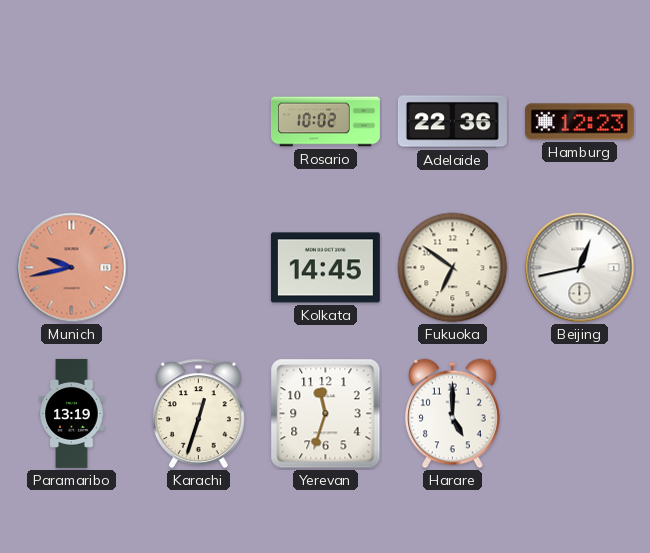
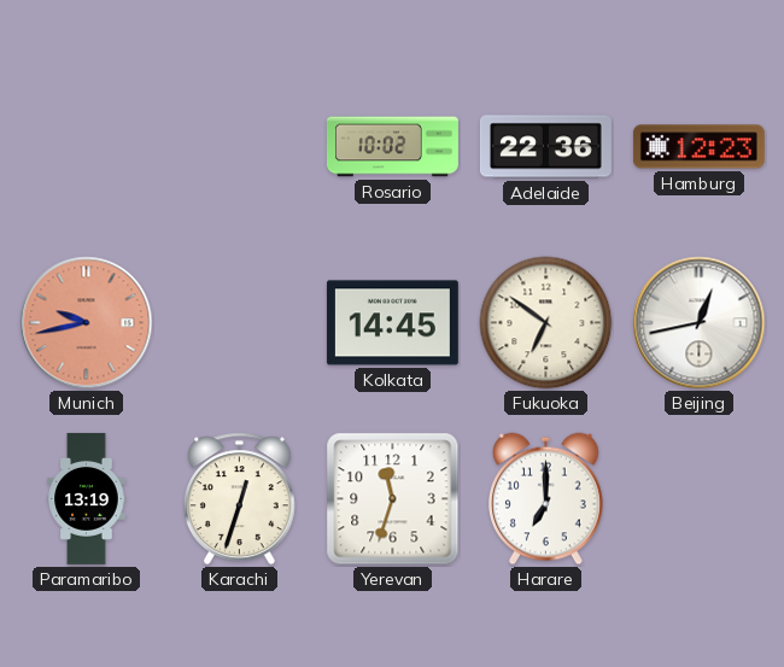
Harare: 5:00 -> 7:00
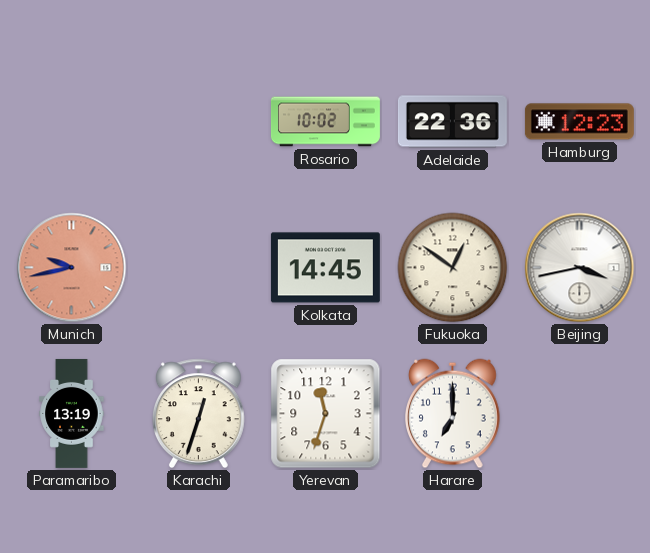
Fukuoka: 6:51 -> 12:51
Beijing: 12:43 -> 3:43
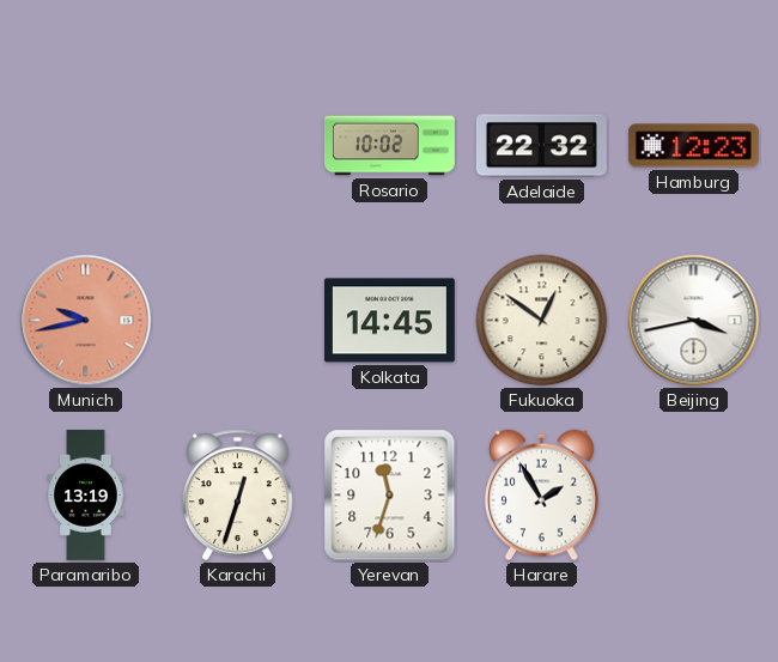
Adelaide: 22:36 -> 22:32
Harare: 7:00 -> 1:55
